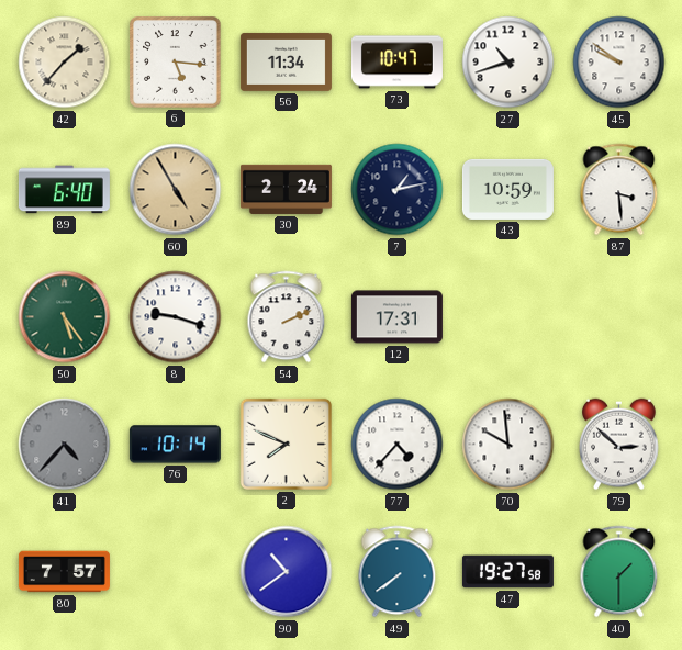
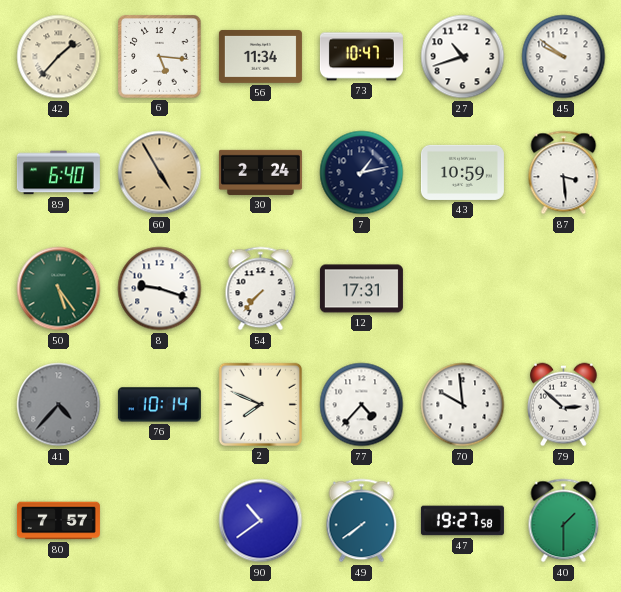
54: 2:11 -> 7:37
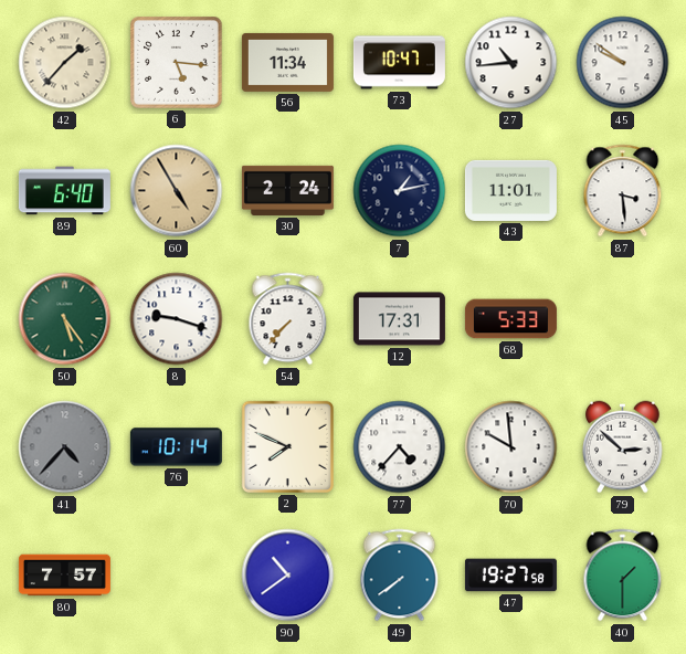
27: 10:42 -> 10:44
43: 10:59 -> 11:01
68: none -> 5:33
